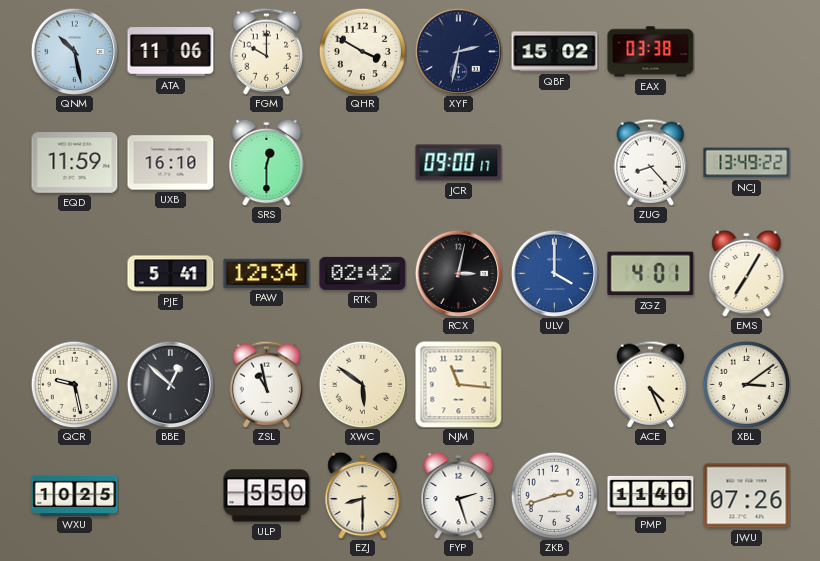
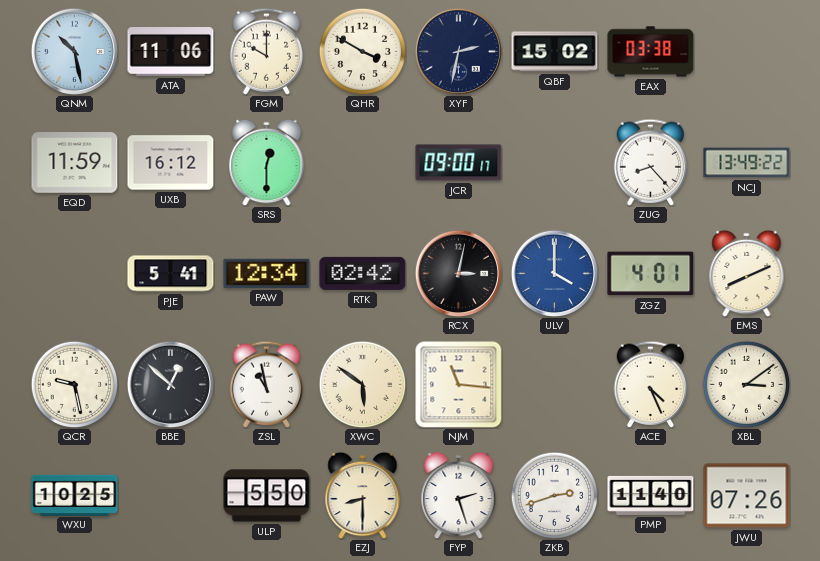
UXB: 16:10 -> 16:12
EMS: 7:05 -> 8:11
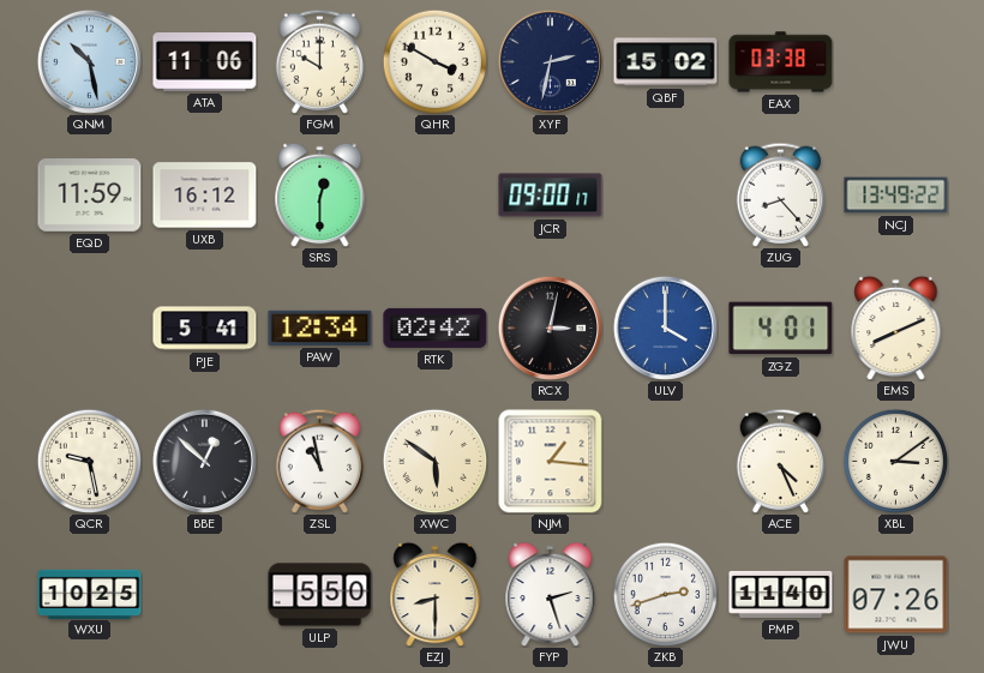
NJM: 11:16 -> 1:16
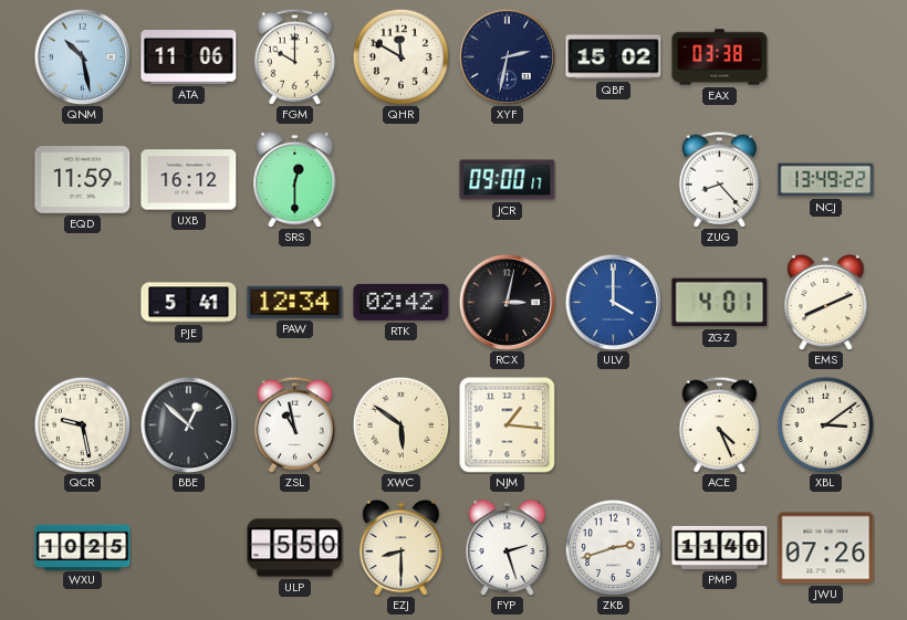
QHR: 3:50 -> 11:50
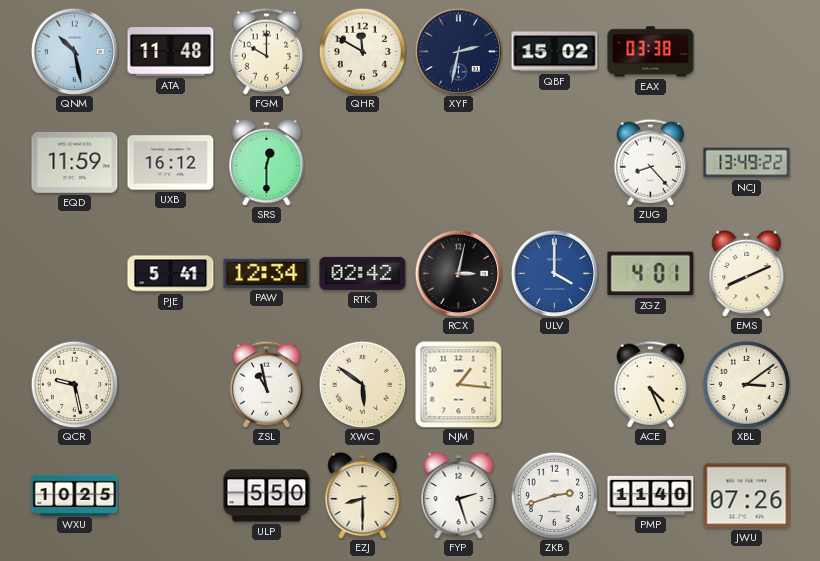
ATA: 11:06 -> 11:48
JCR: 09:00 -> none
BBE: 12:52 -> none
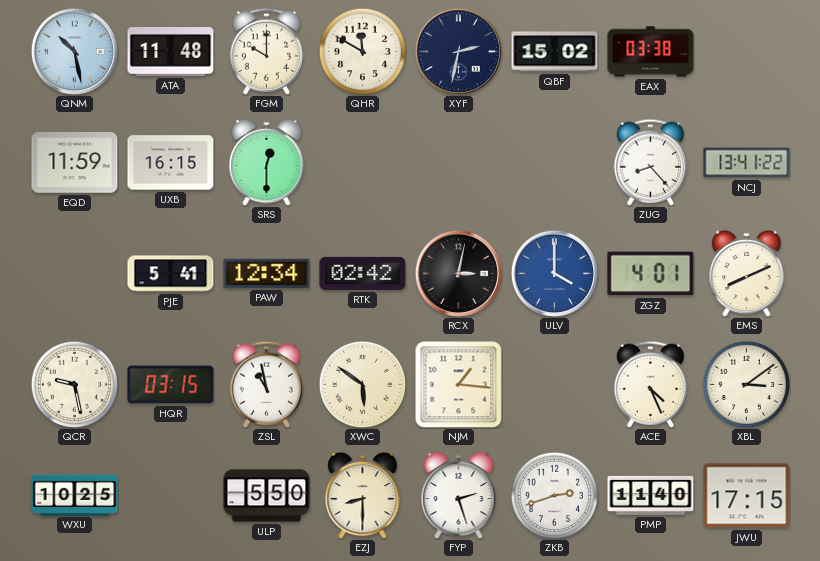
UXB: 16:12 -> 16:15
NCJ: 13:49 -> 13:41
HQR: none -> 03:15
JWU: 07:26 -> 17:15
